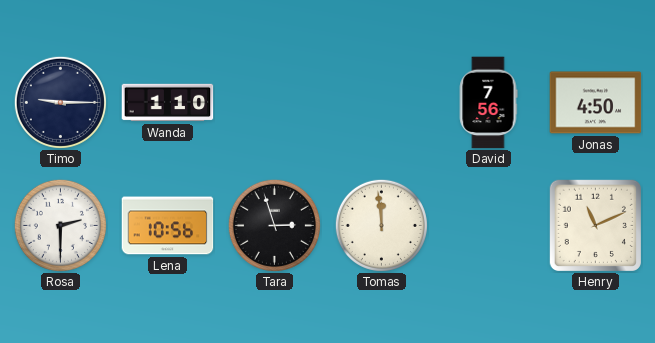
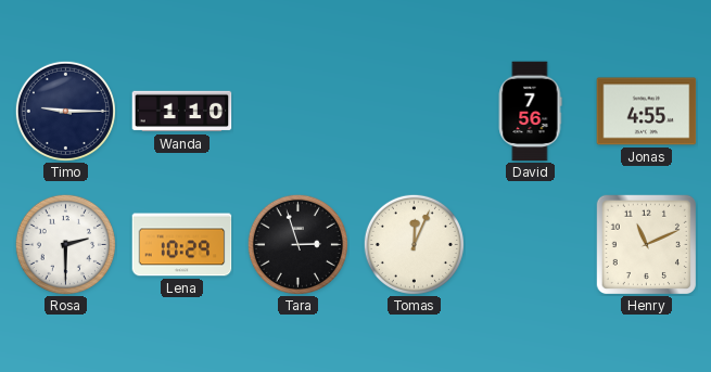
Jonas: 4:50 -> 4:55
Lena: 10:56 -> 10:29
Tomas: 11:59 -> 12:04
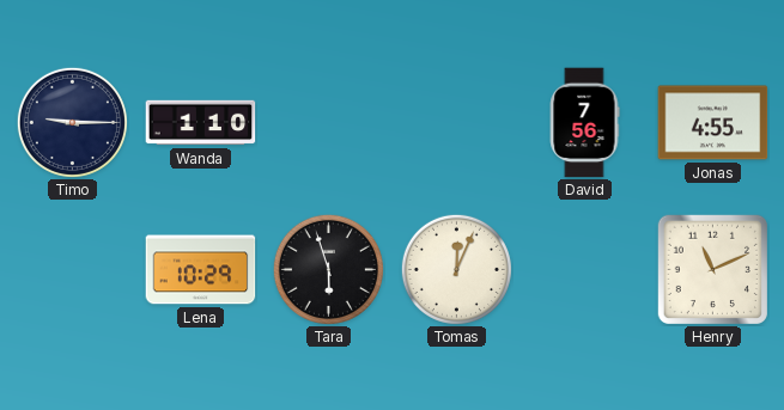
Rosa: 2:30 -> none
Tara: 2:57 -> 5:57
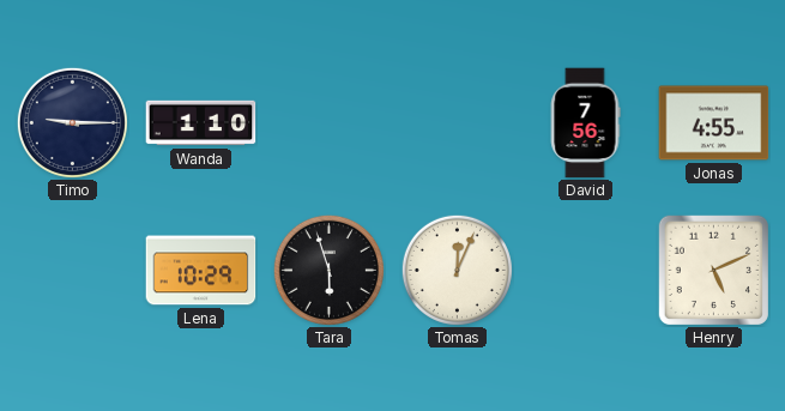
Henry: 11:11 -> 5:11
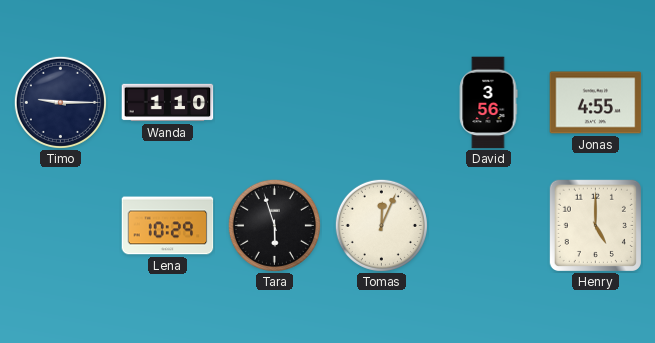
David: 7:56 -> 3:56
Henry: 5:11 -> 5:00
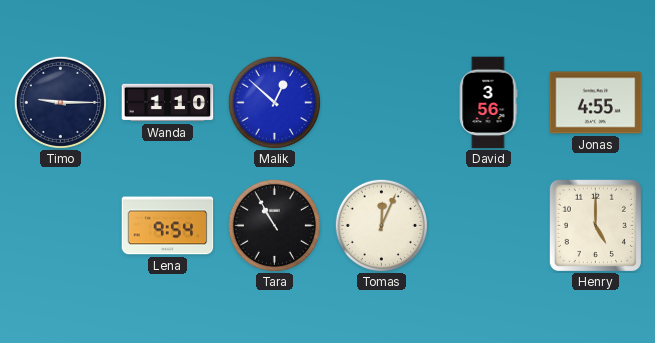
Malik: none -> 12:52
Lena: 10:29 -> 9:54
Tara: 5:57 -> 10:55
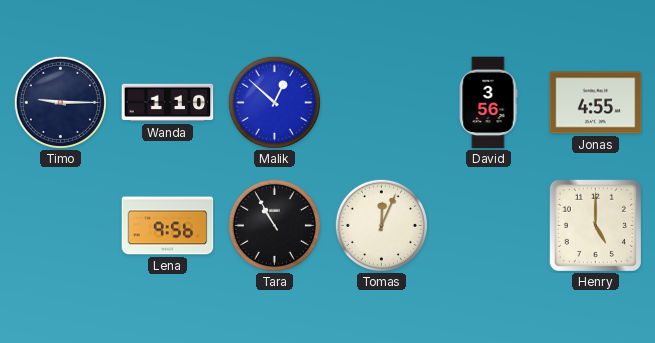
Lena: 9:54 -> 9:56
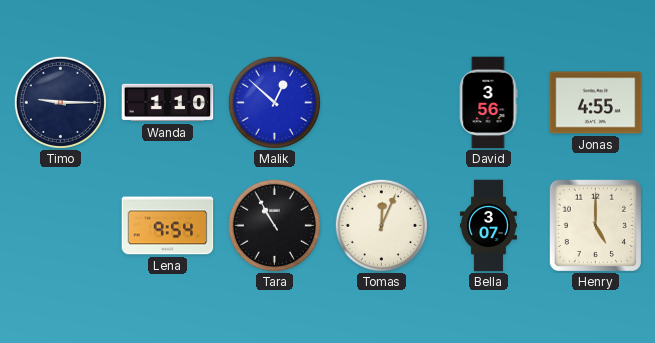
Lena: 9:56 -> 9:54
Bella: none -> 3:07
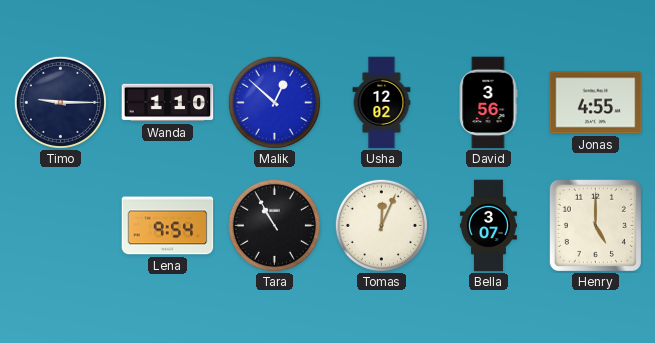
Usha: none -> 12:02
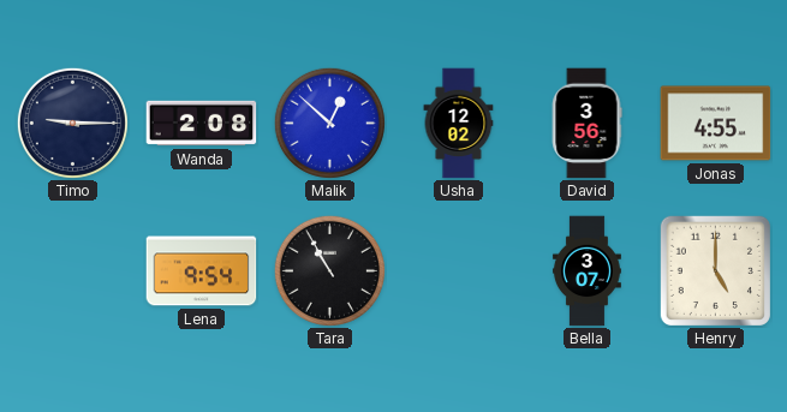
Wanda: 1:10 -> 2:08
Tomas: 12:04 -> none
